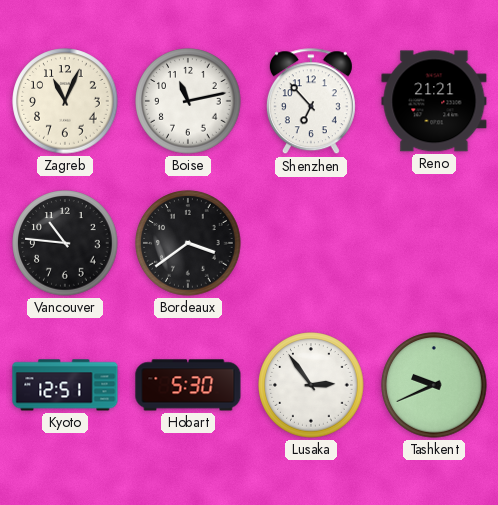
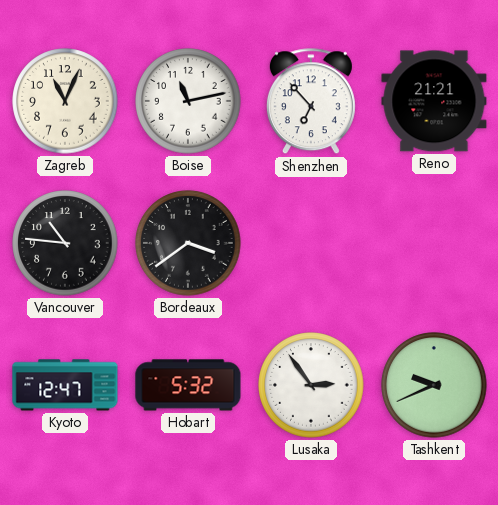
Kyoto: 12:51 -> 12:47
Hobart: 5:30 -> 5:32
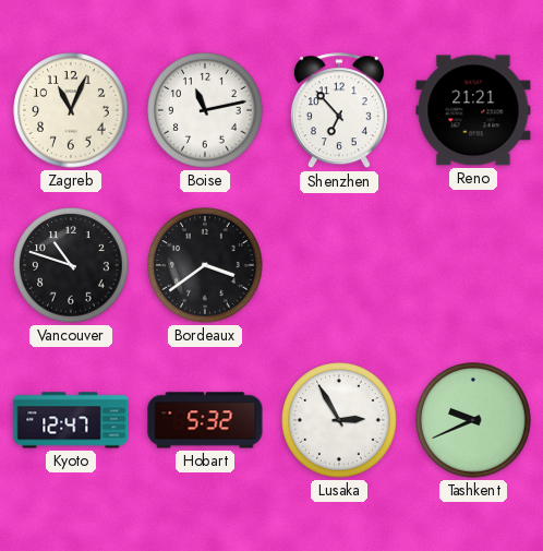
Vancouver: 10:46 -> 10:48
Lusaka: 2:54 -> 2:55
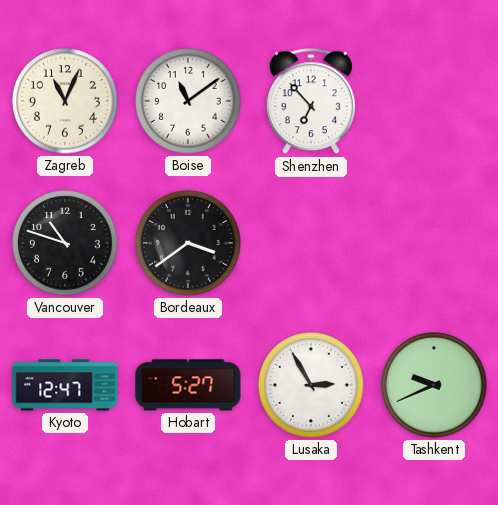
Boise: 11:13 -> 11:09
Reno: 21:21 -> none
Hobart: 5:32 -> 5:27
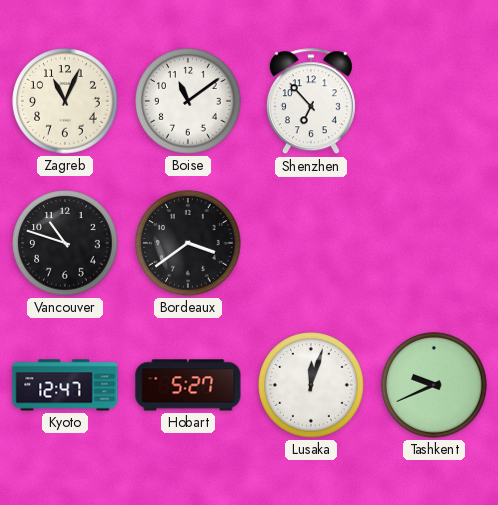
Lusaka: 2:55 -> 12:03
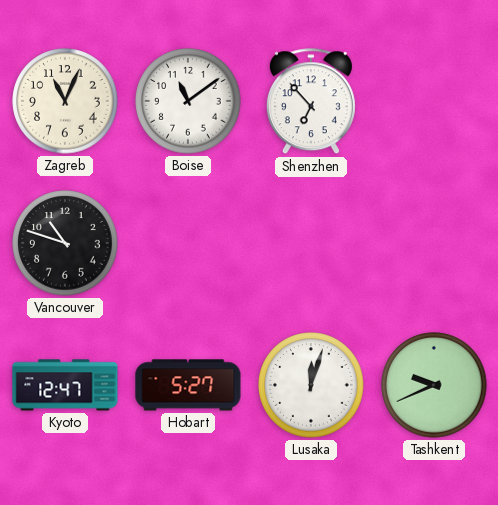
Bordeaux: 3:39 -> none
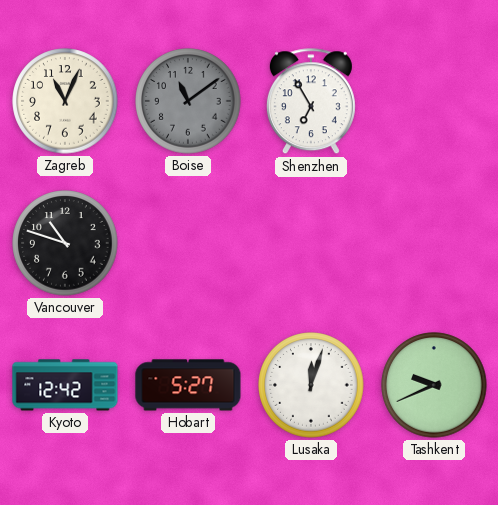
Boise dial: white -> grey
Shenzhen: 6:53 -> 6:55
Kyoto: 12:47 -> 12:42
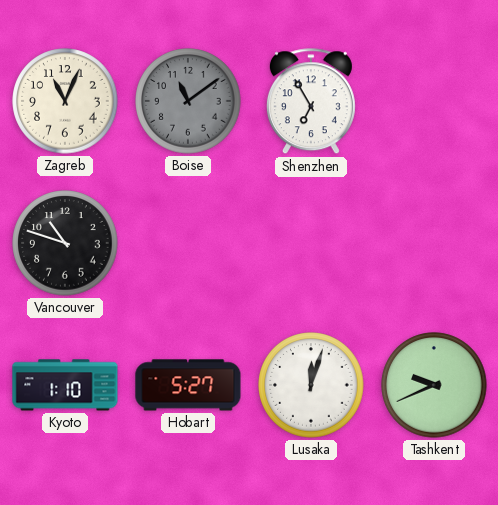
Kyoto: 12:42 -> 1:10
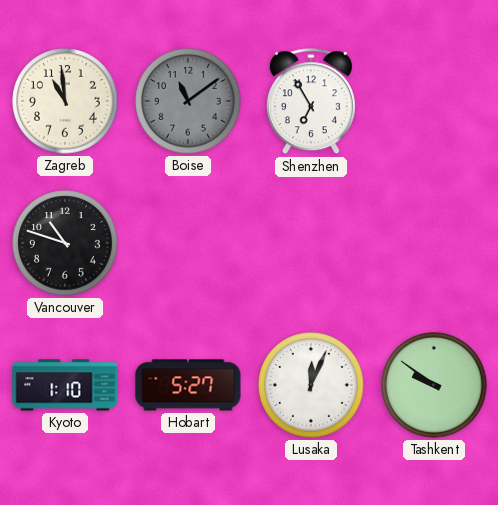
Zagreb: 11:04 -> 10:59
Lusaka: 12:03 -> 12:04
Tashkent: 9:41 -> 9:51
